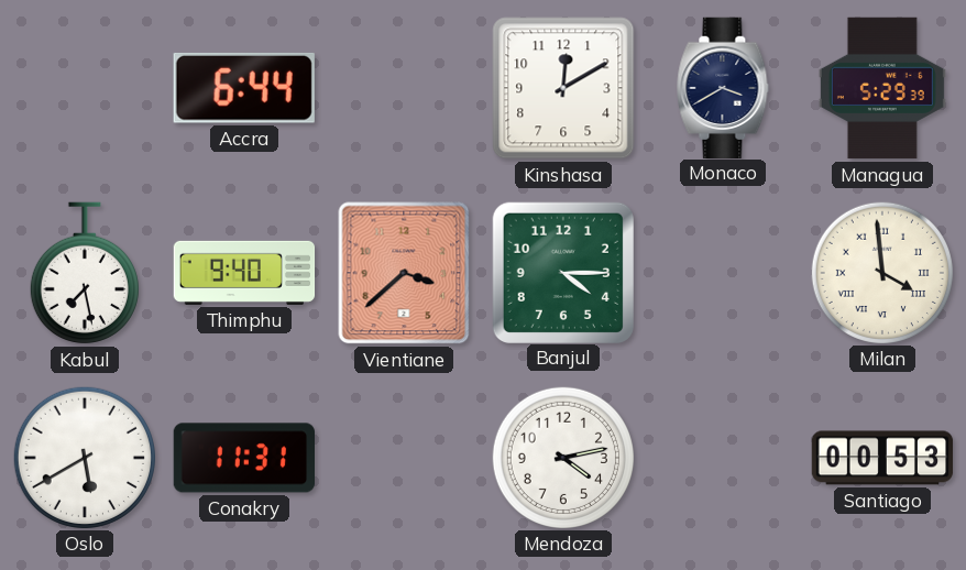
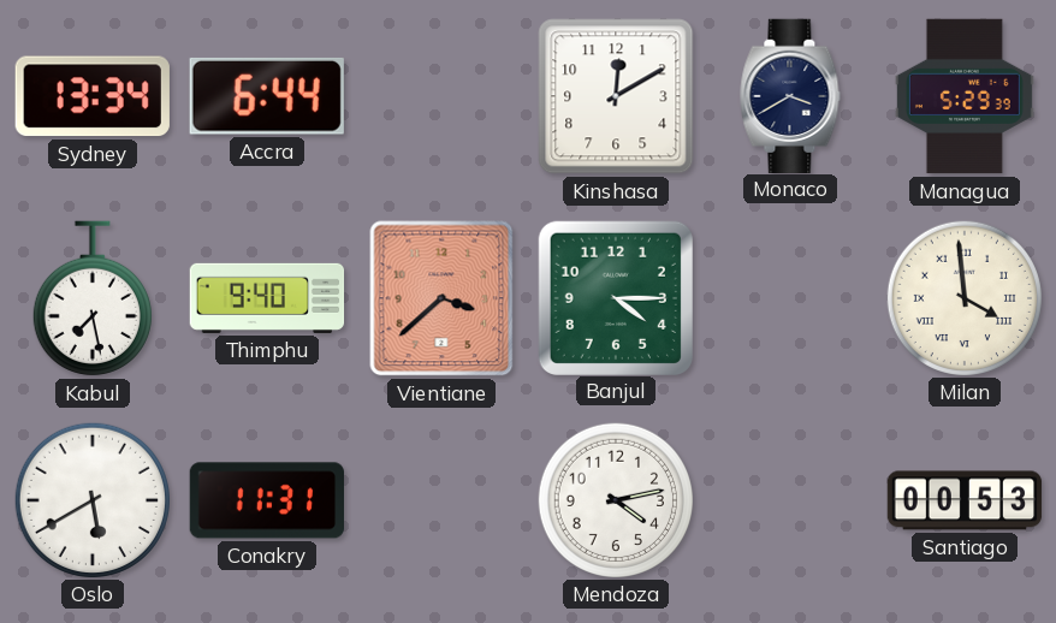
Sydney: none -> 13:34
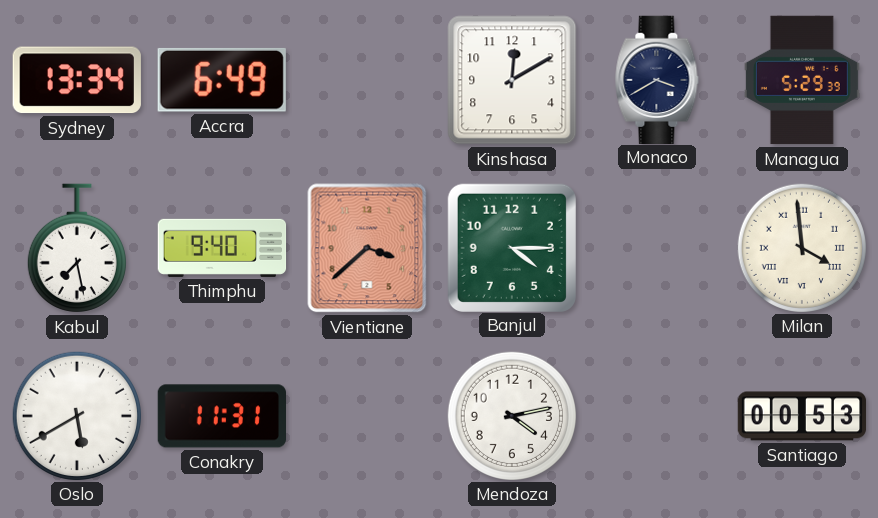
Accra: 6:44 -> 6:49
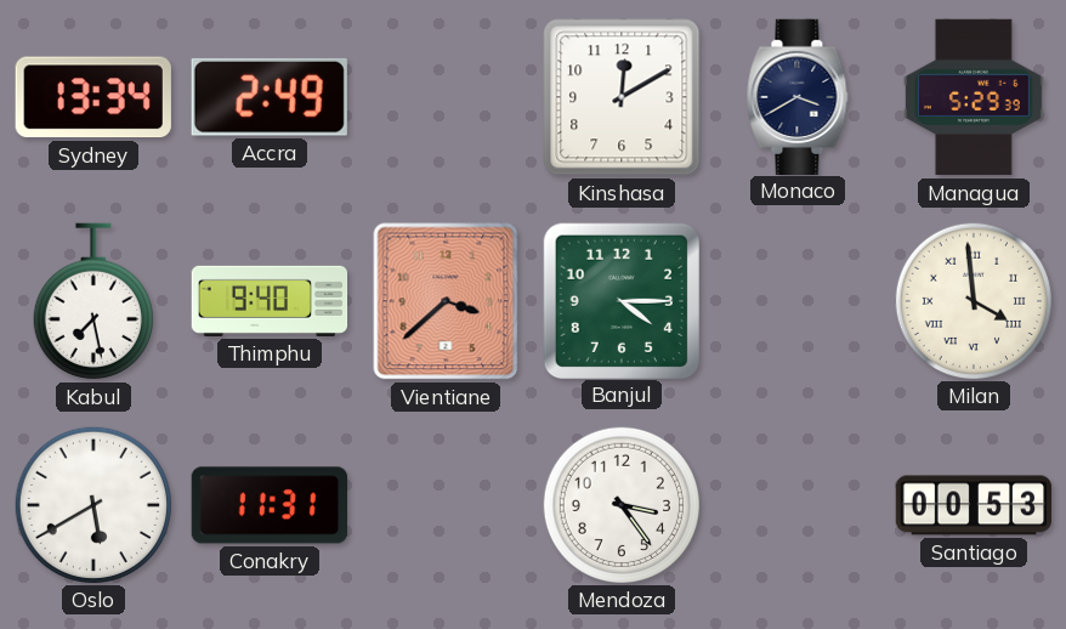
Accra: 6:49 -> 2:49
Mendoza: 4:13 -> 3:24
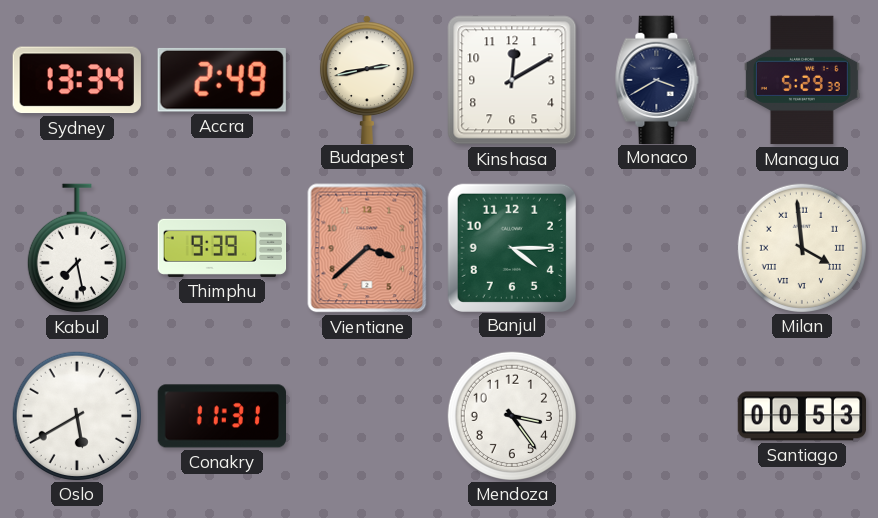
Budapest: none -> 2:43
Thimphu: 9:40 -> 9:39
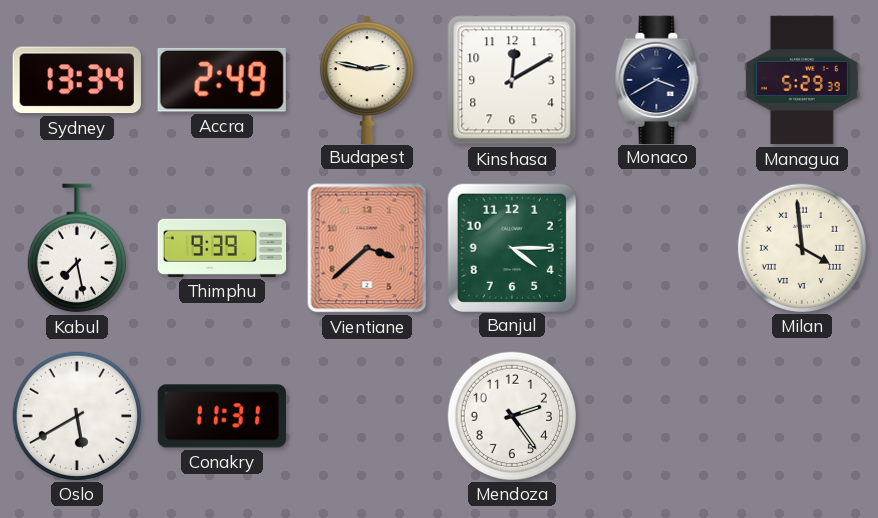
Budapest: 2:43 -> 2:47
Mendoza: 3:24 -> 2:24
Santiago: 00:53 -> none
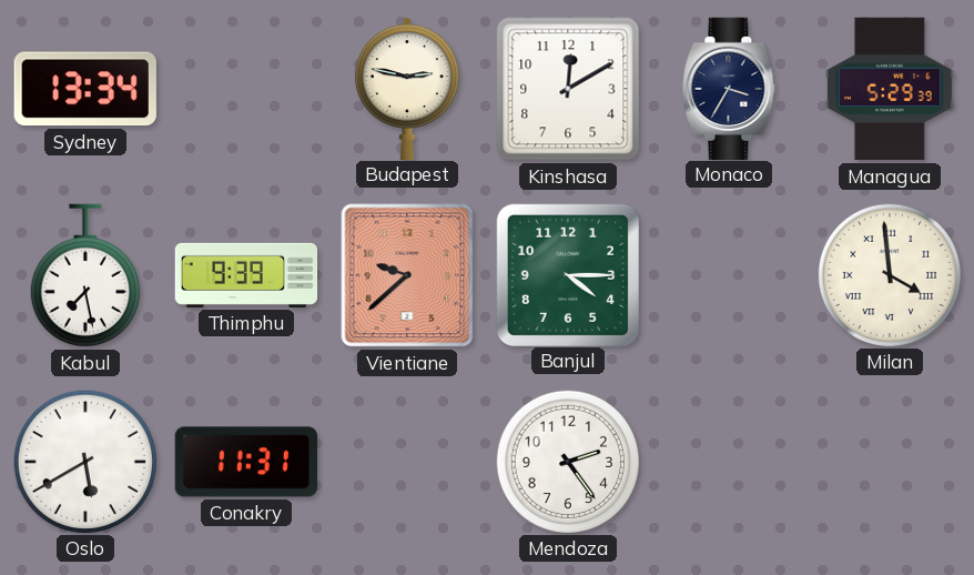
Accra: 2:49 -> none
Monaco: 3:40 -> 3:35
Vientiane: 3:38 -> 9:38
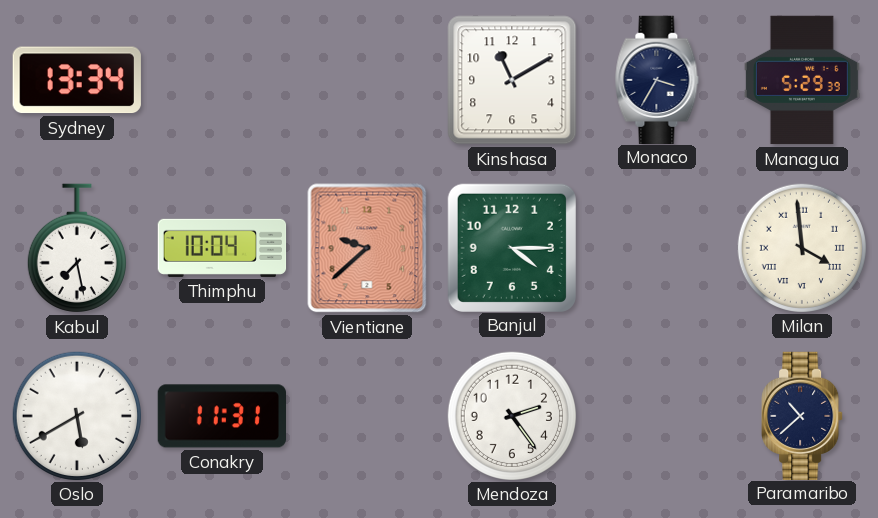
Budapest: 2:47 -> none
Kinshasa: 12:10 -> 11:10
Thimphu: 9:39 -> 10:04
Paramaribo: none -> 10:38
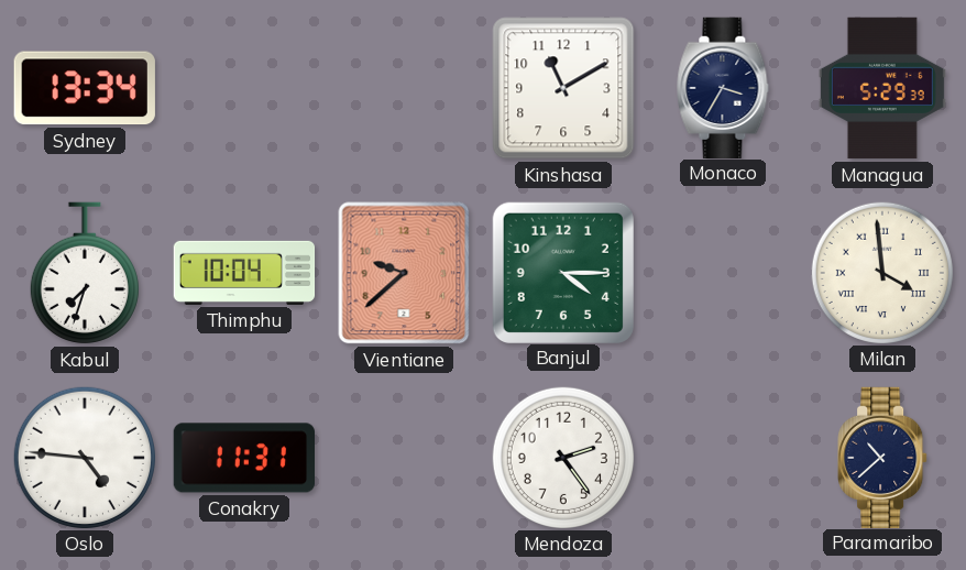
Kabul: 7:28 -> 7:33
Oslo: 5:40 -> 4:46
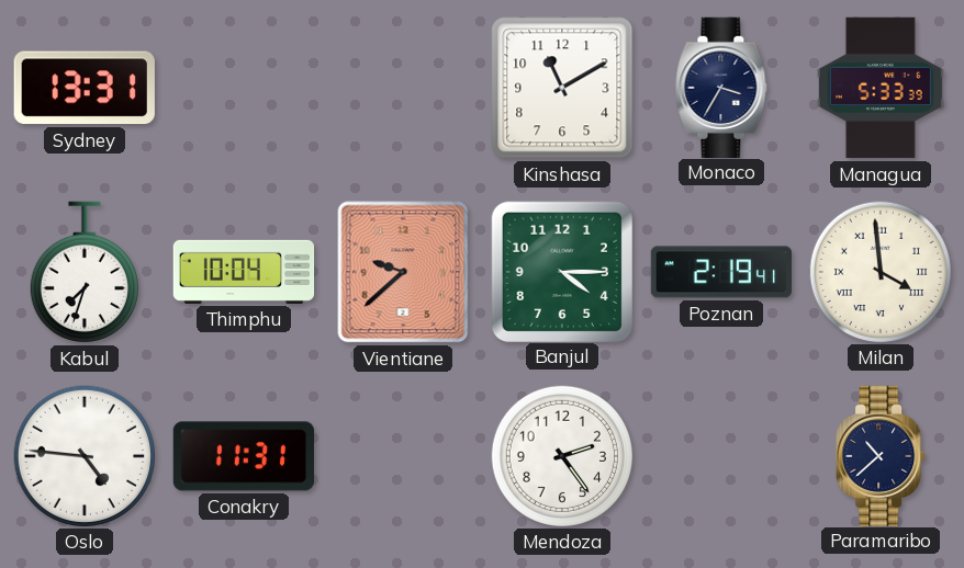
Sydney: 13:34 -> 13:31
Managua: 5:29 -> 5:33
Poznan: none -> 2:19
